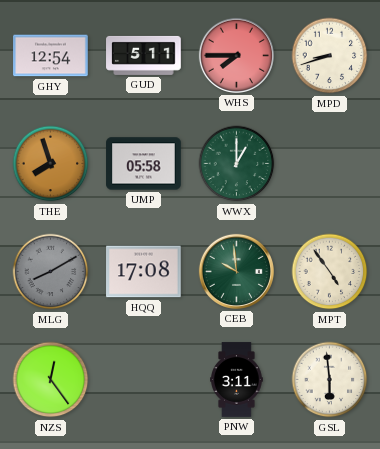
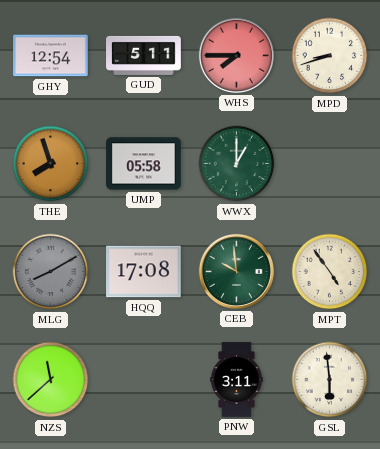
NZS: 12:24 -> 11:38
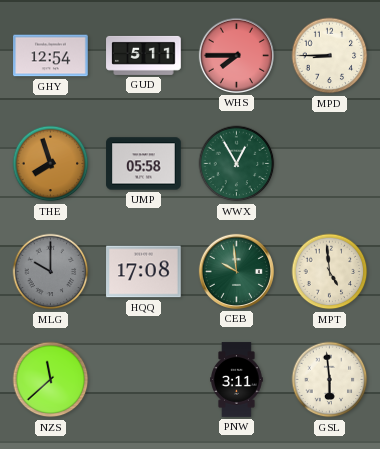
MPD: 8:42 -> 8:45
WWX: 1:00 -> 12:55
MLG: 8:10 -> 10:00
MPT: 4:54 -> 4:59
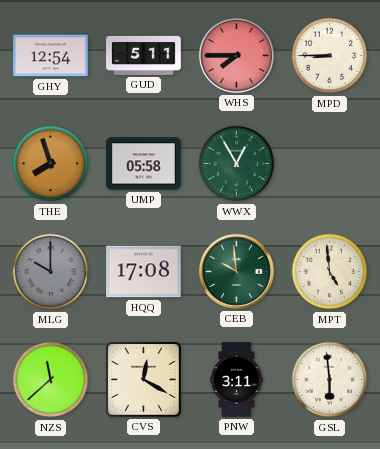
CVS: none -> 12:20
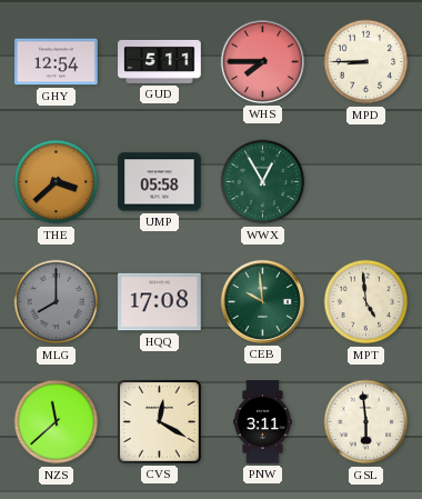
THE: 7:57 -> 3:38
MLG: 10:00 -> 8:00
